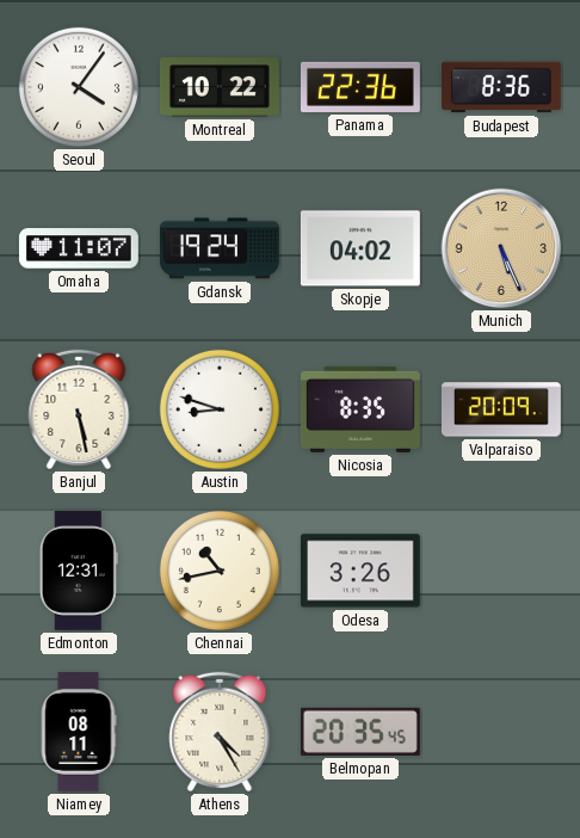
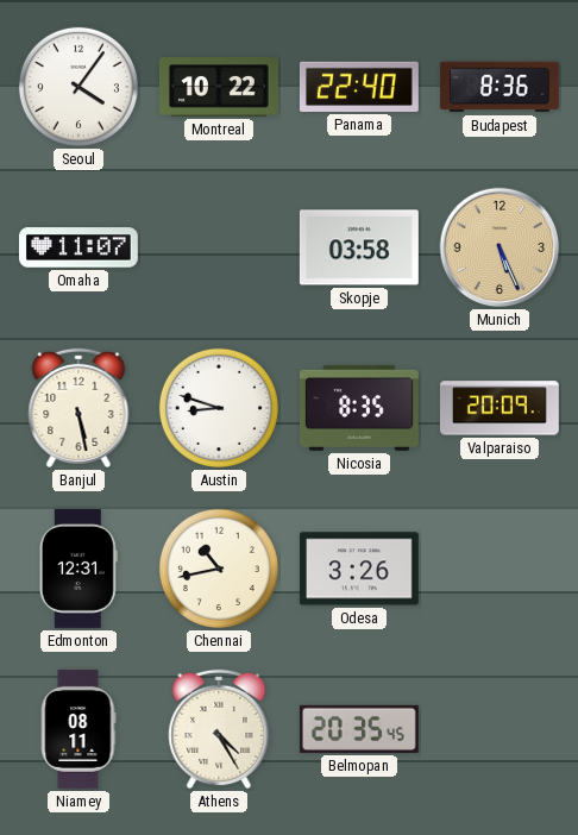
Panama: 22:36 -> 22:40
Gdansk: 19:24 -> none
Skopje: 04:02 -> 03:58
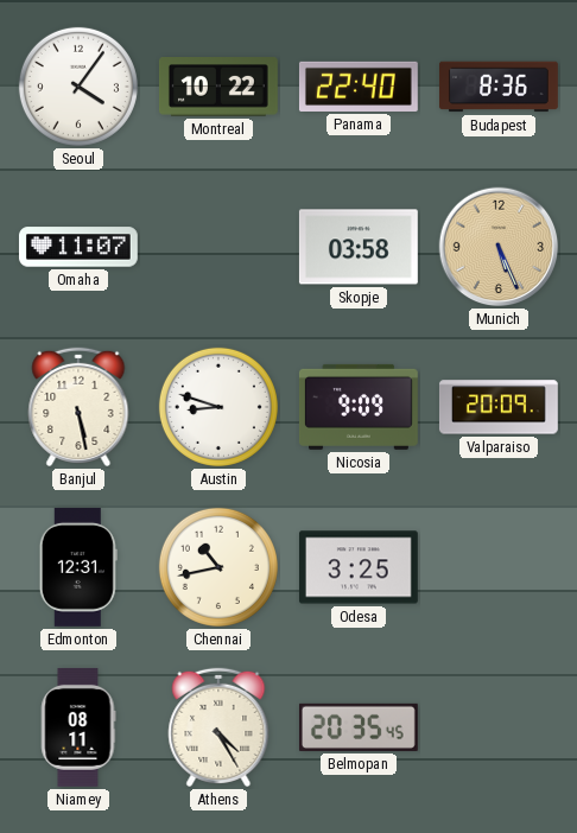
Nicosia: 8:35 -> 9:09
Odesa: 3:26 -> 3:25
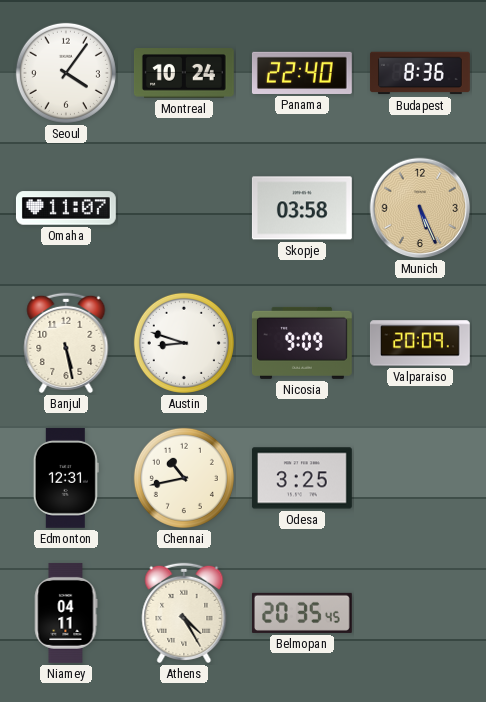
Montreal: 10:22 -> 10:24
Niamey: 08:11 -> 04:11
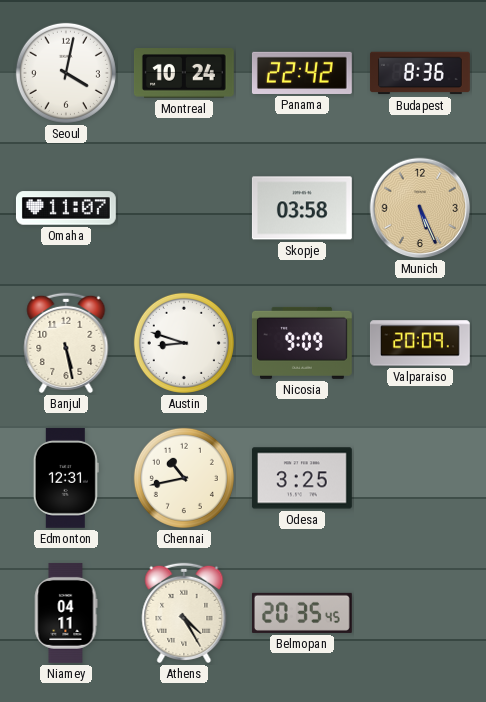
Seoul: 4:06 -> 4:02
Panama: 22:40 -> 22:42
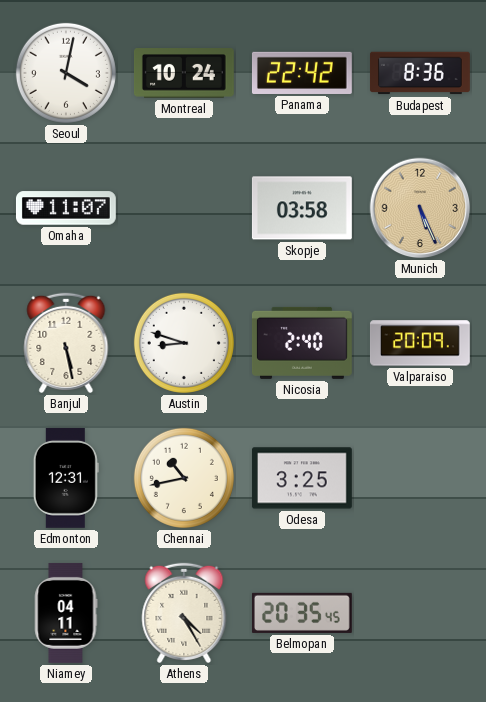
Nicosia: 9:09 -> 2:40
